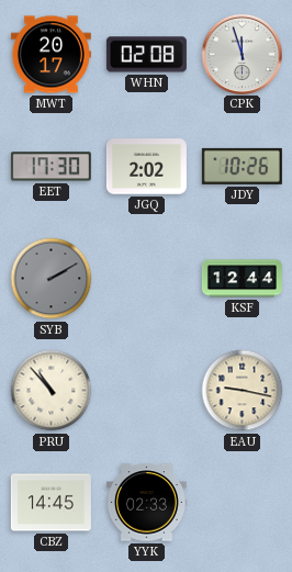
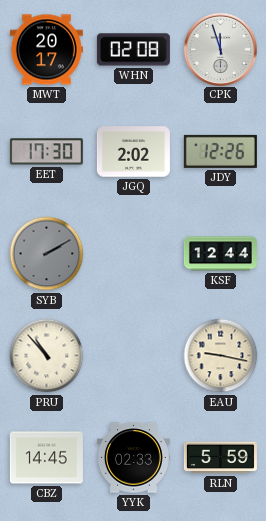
JDY: 10:26 -> 12:26
RLN: none -> 5:59
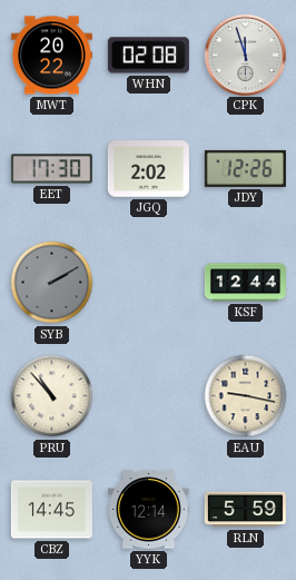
MWT: 20:17 -> 20:22
YYK: 02:33 -> 12:14
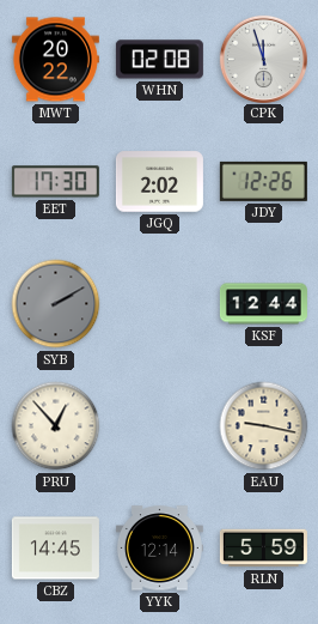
PRU: 10:53 -> 12:53
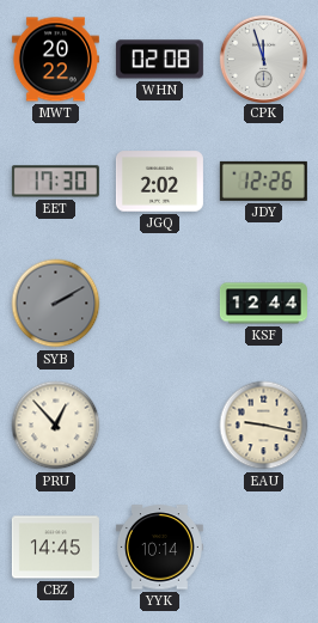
YYK: 12:14 -> 10:14
RLN: 5:59 -> none
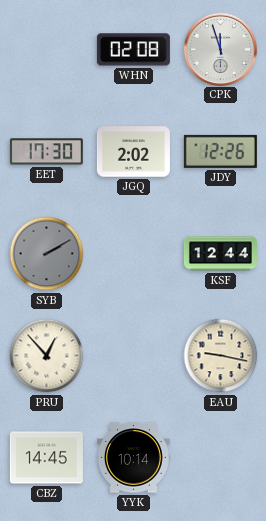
MWT: 20:22 -> none
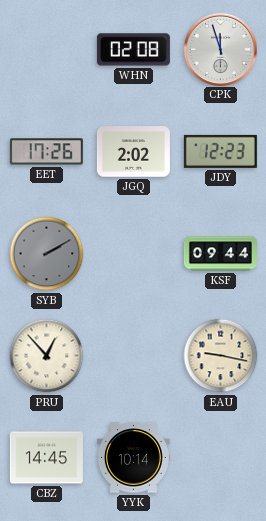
EET: 17:30 -> 17:26
JDY: 12:26 -> 12:23
KSF: 12:44 -> 09:44
